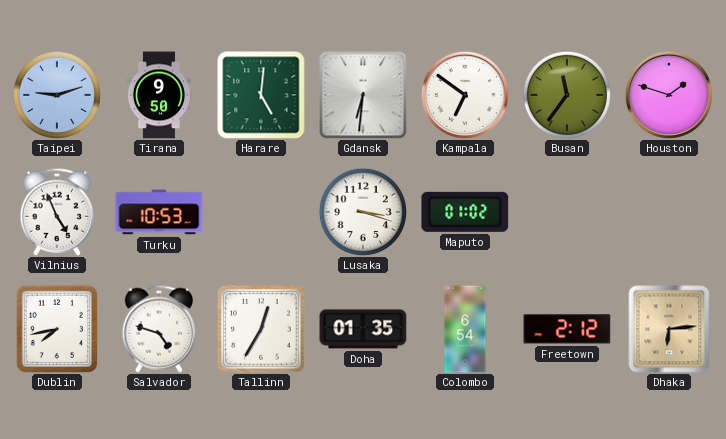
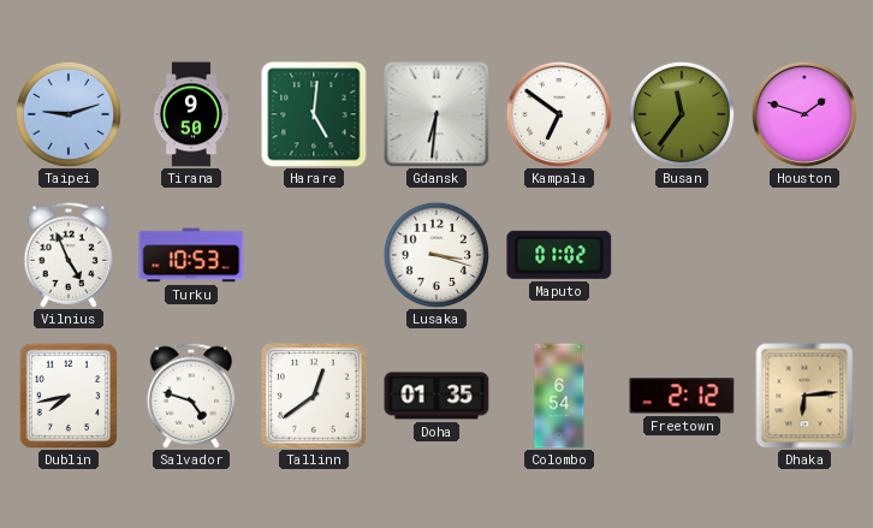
Tallinn: 12:35 -> 12:39
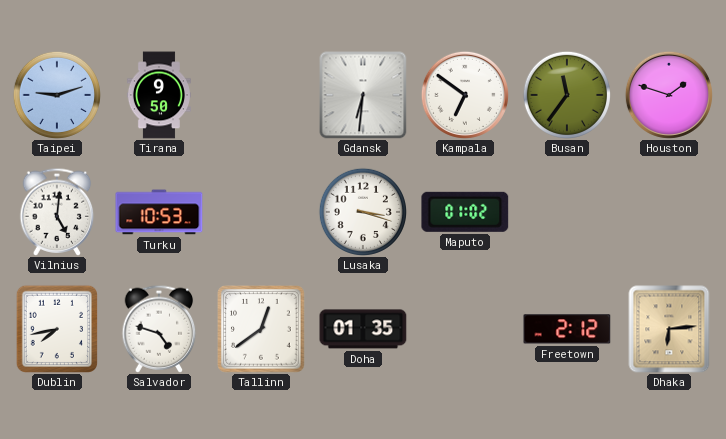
Harare: 5:01 -> none
Vilnius: 4:56 -> 5:01
Colombo: 6:54 -> none
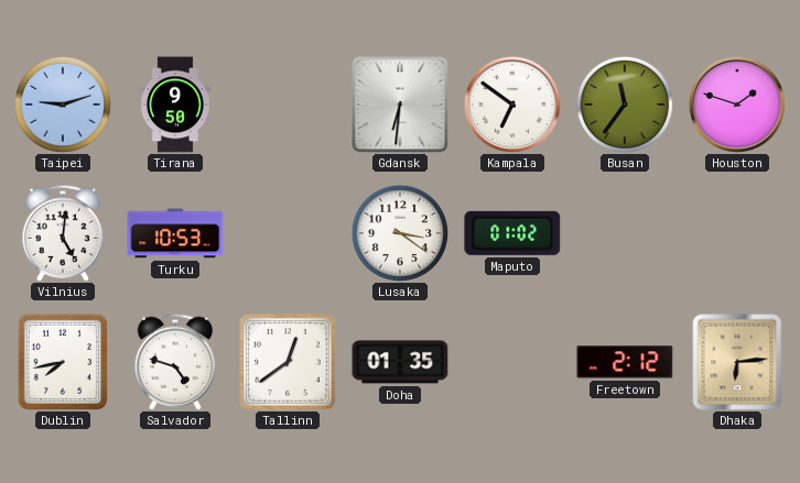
Lusaka: 3:18 -> 3:21
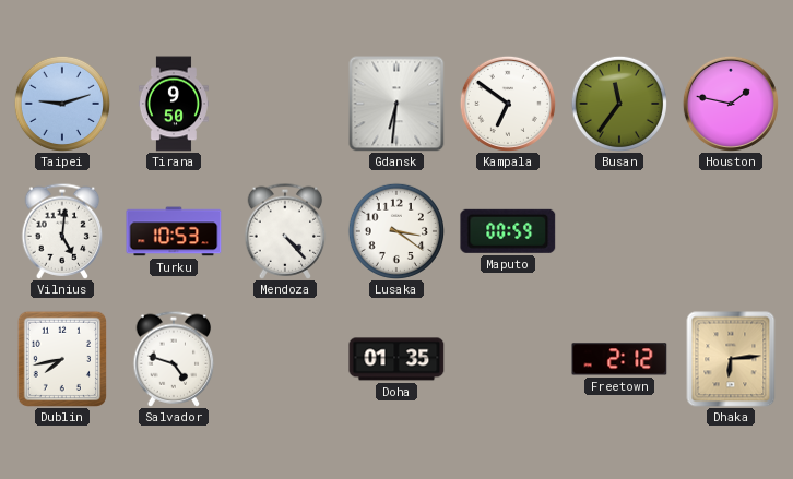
Houston: 1:48 -> 1:47
Mendoza: none -> 4:23
Maputo: 01:02 -> 00:59
Tallinn: 12:39 -> none
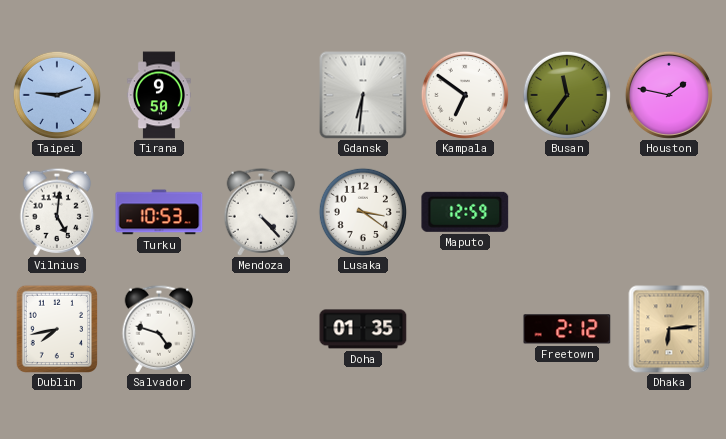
Maputo: 00:59 -> 12:59
